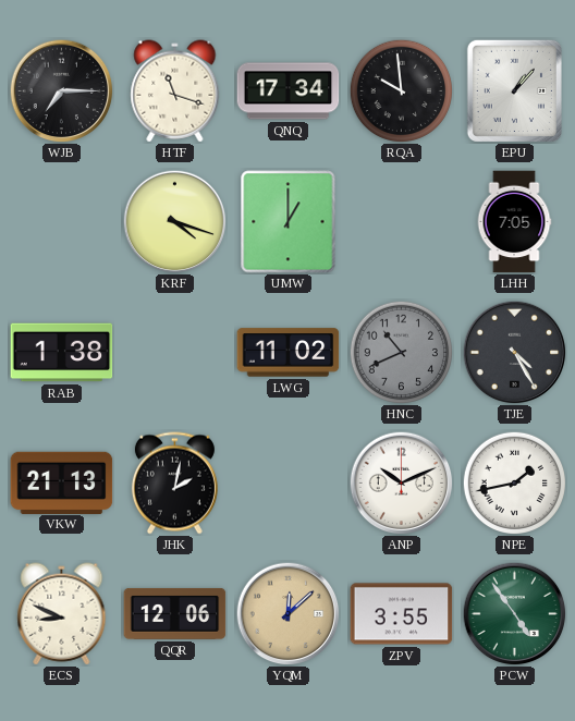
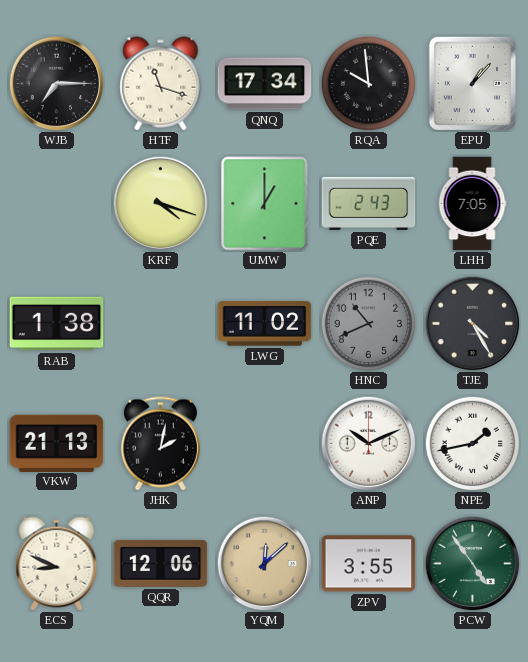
PQE: none -> 2:43
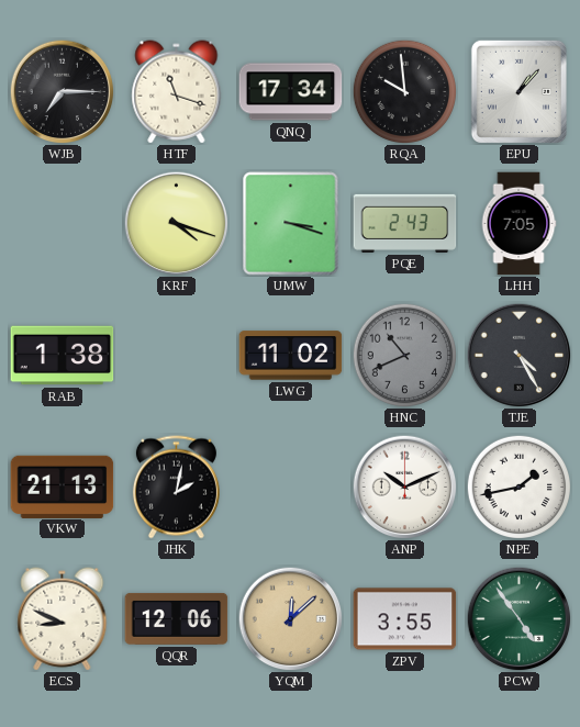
UMW: 1:00 -> 3:18
